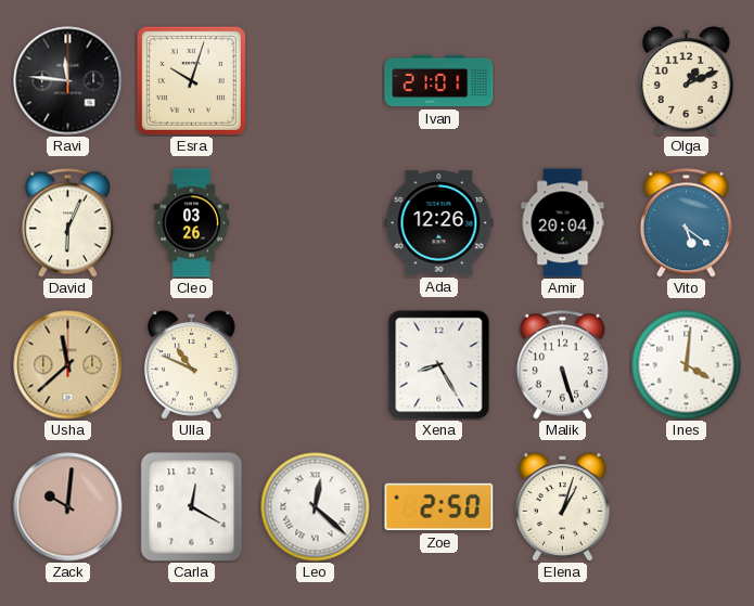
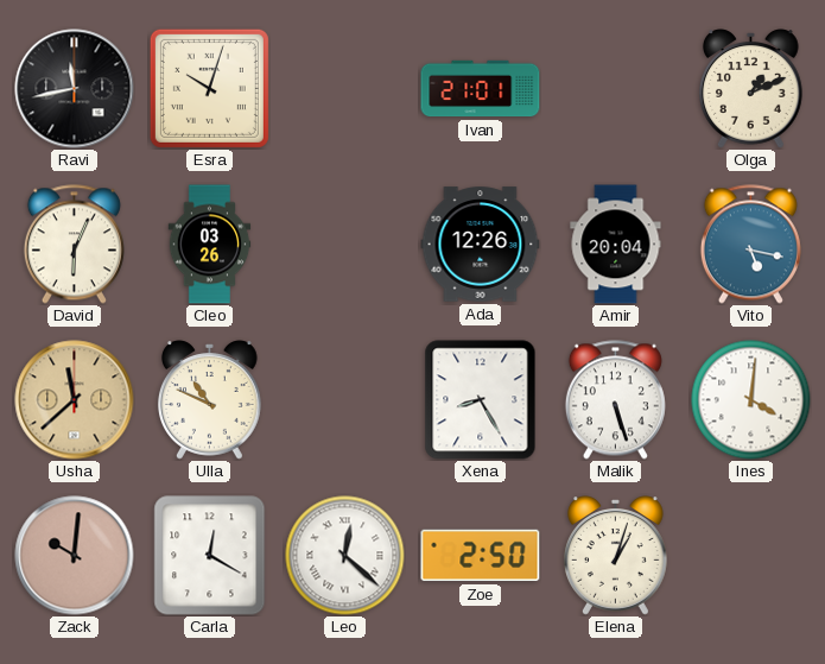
Ravi: 11:46 -> 11:43
Vito: 5:21 -> 5:17
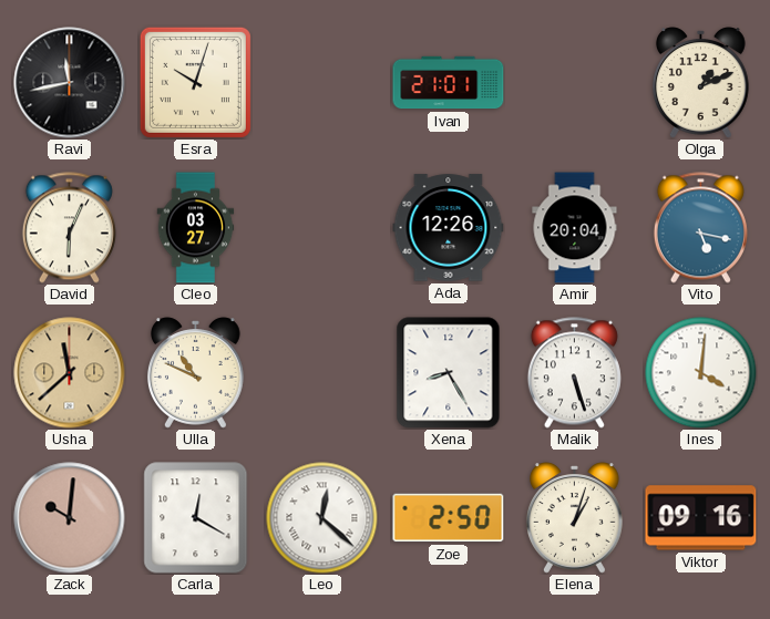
Cleo: 03:26 -> 03:27
Viktor: none -> 09:16
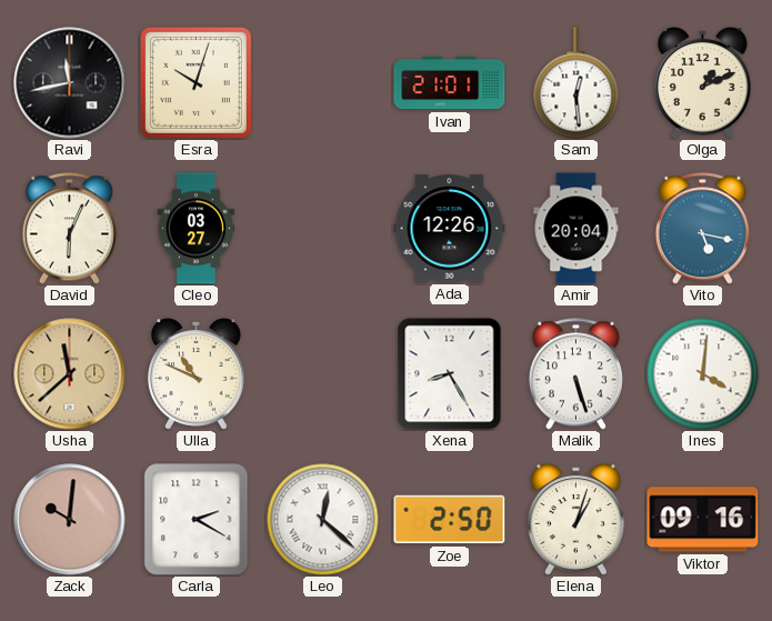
Sam: none -> 12:29
Carla: 12:20 -> 2:20
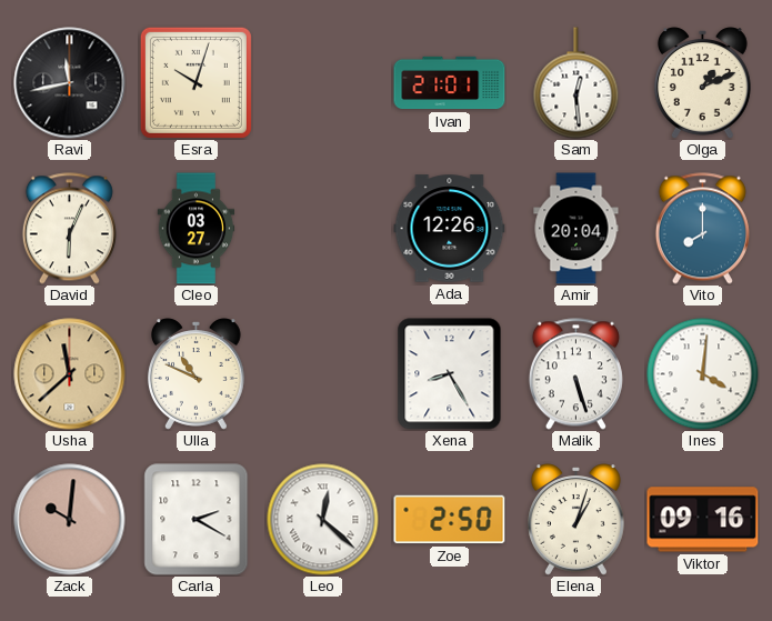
Vito: 5:17 -> 8:00
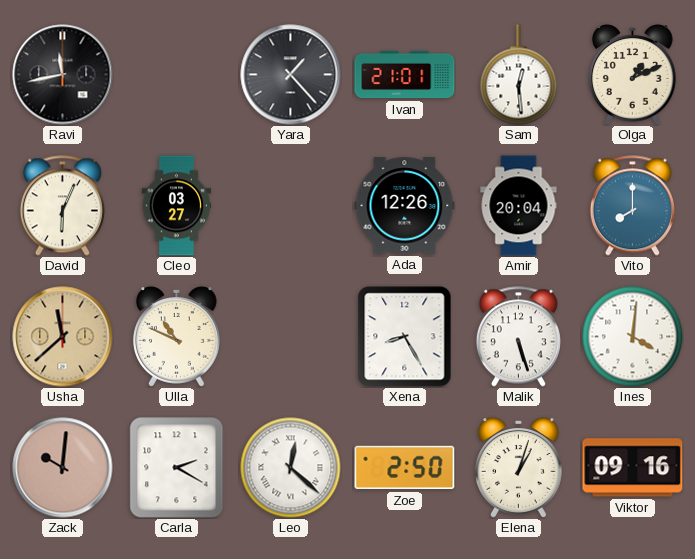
Esra: 10:03 -> none
Yara: none -> 1:23
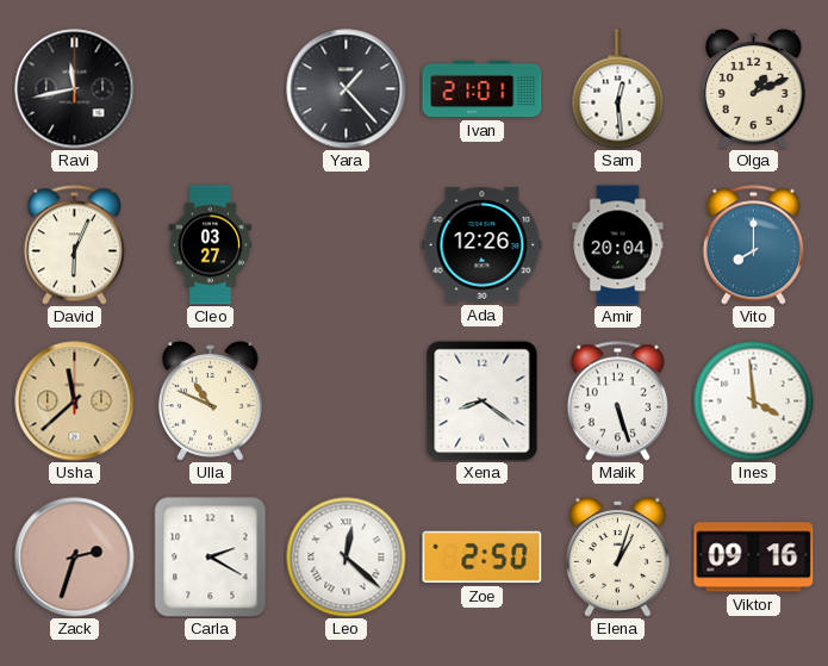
Xena: 8:25 -> 8:21
Ines: 4:01 -> 3:59
Zack: 10:01 -> 2:33
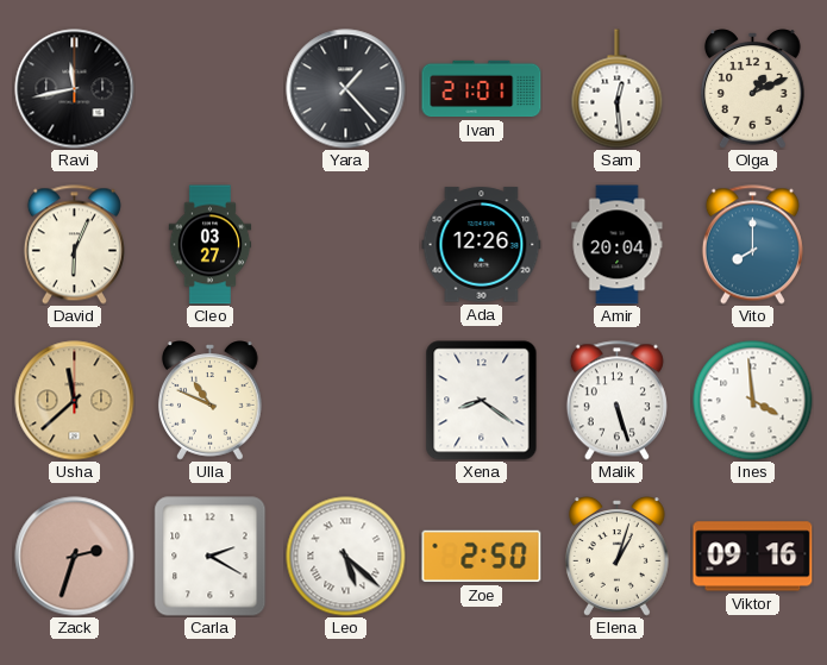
Leo: 12:22 -> 5:22
